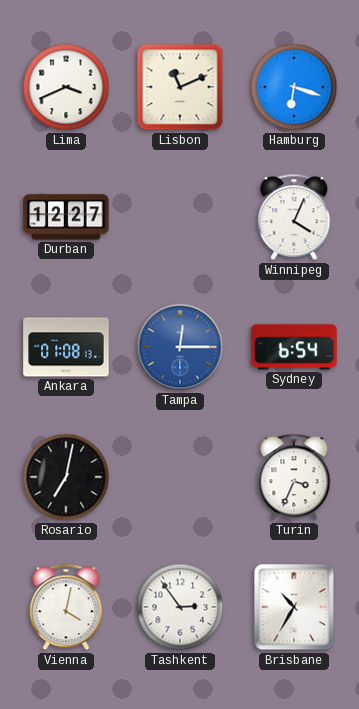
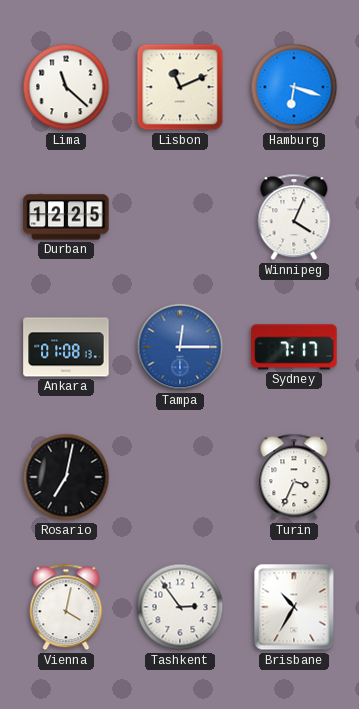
Lima: 3:41 -> 11:22
Durban: 12:27 -> 12:25
Sydney: 6:54 -> 7:17
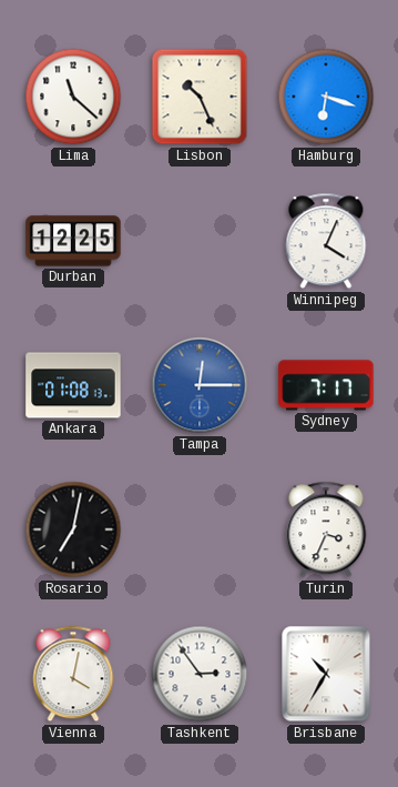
Lisbon: 11:11 -> 10:26
